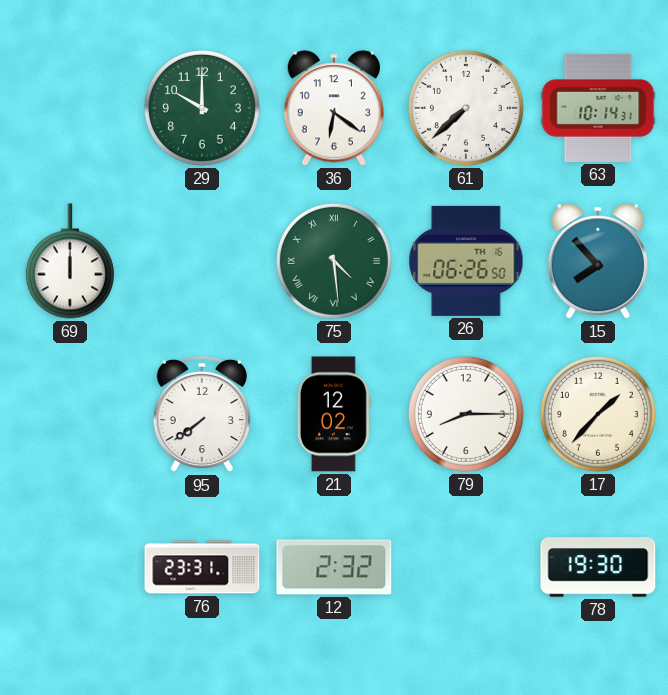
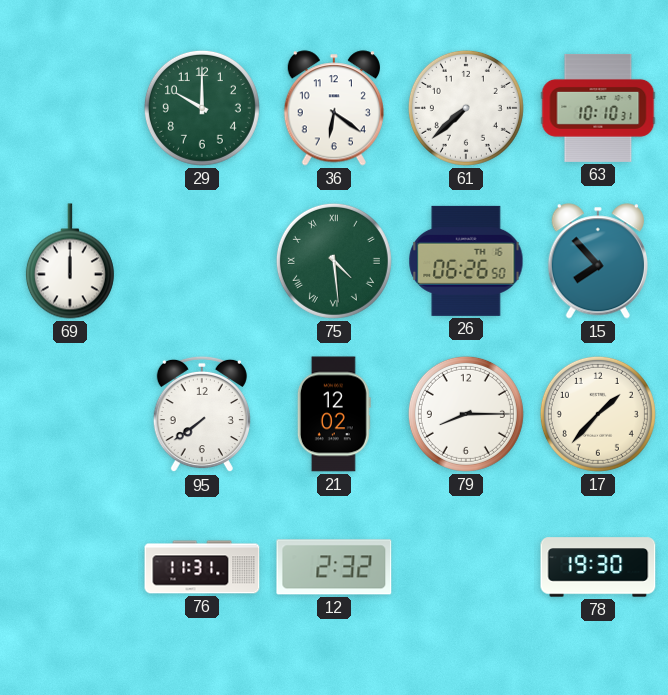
63: 10:14 -> 10:10
76: 23:31 -> 11:31
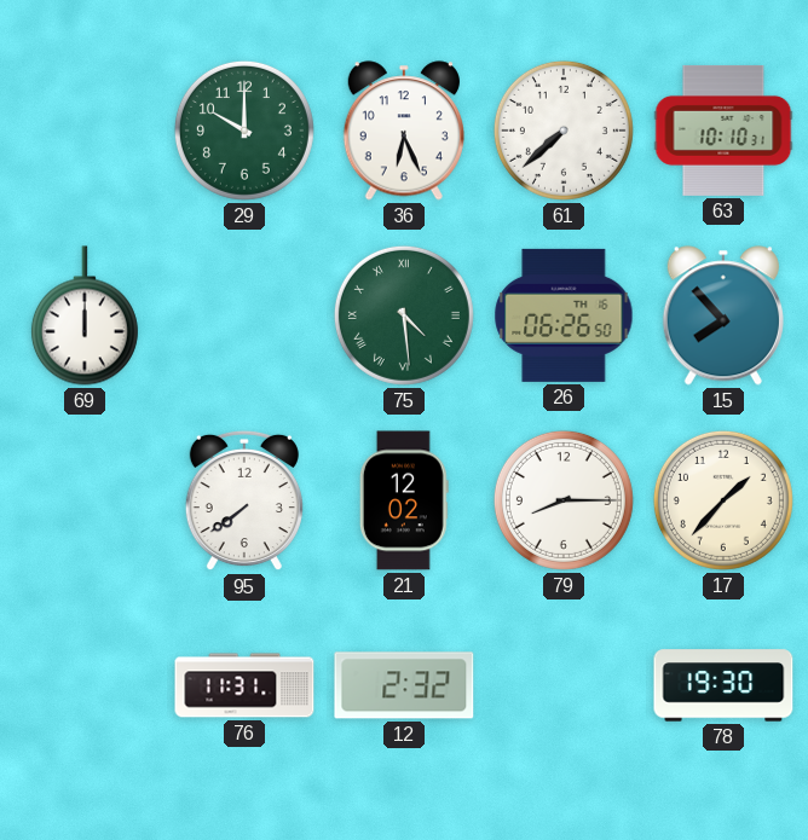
36: 6:21 -> 6:26
